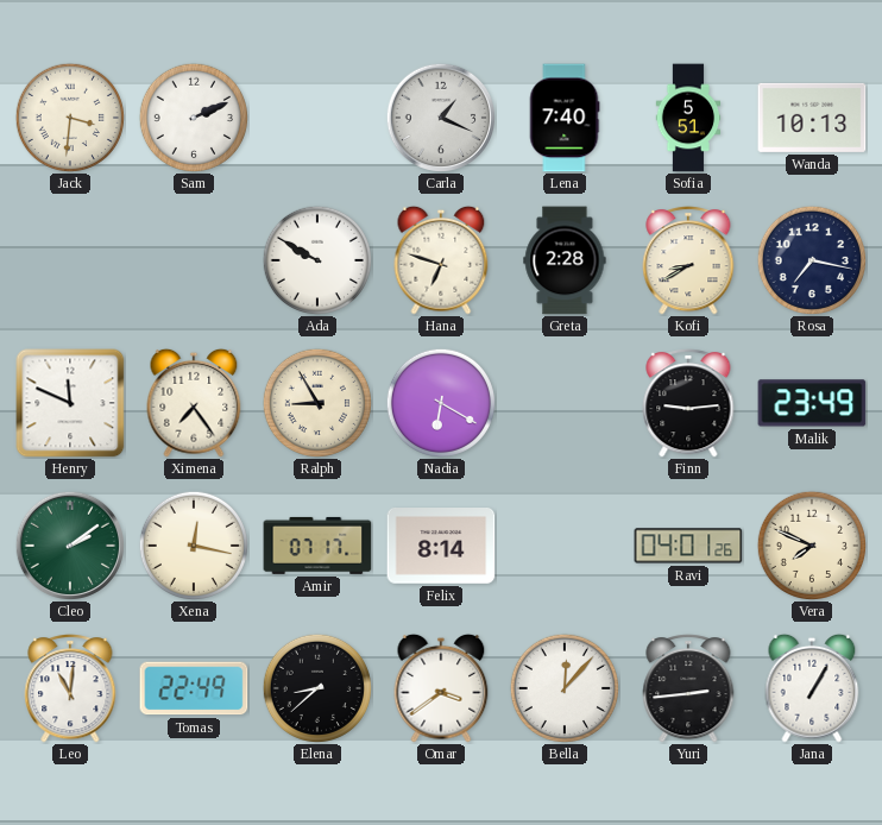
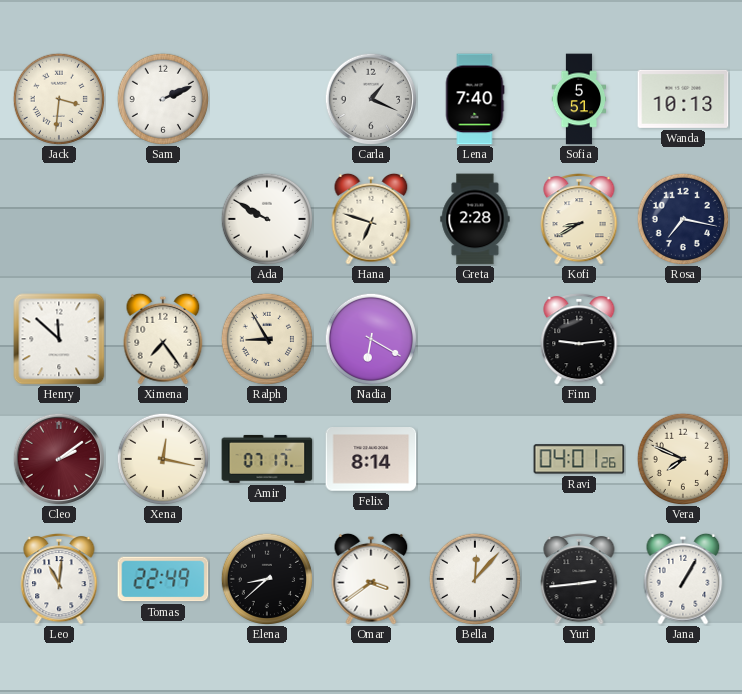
Henry: 11:49 -> 11:52
Malik: 23:49 -> none
Cleo dial: green -> burgundy
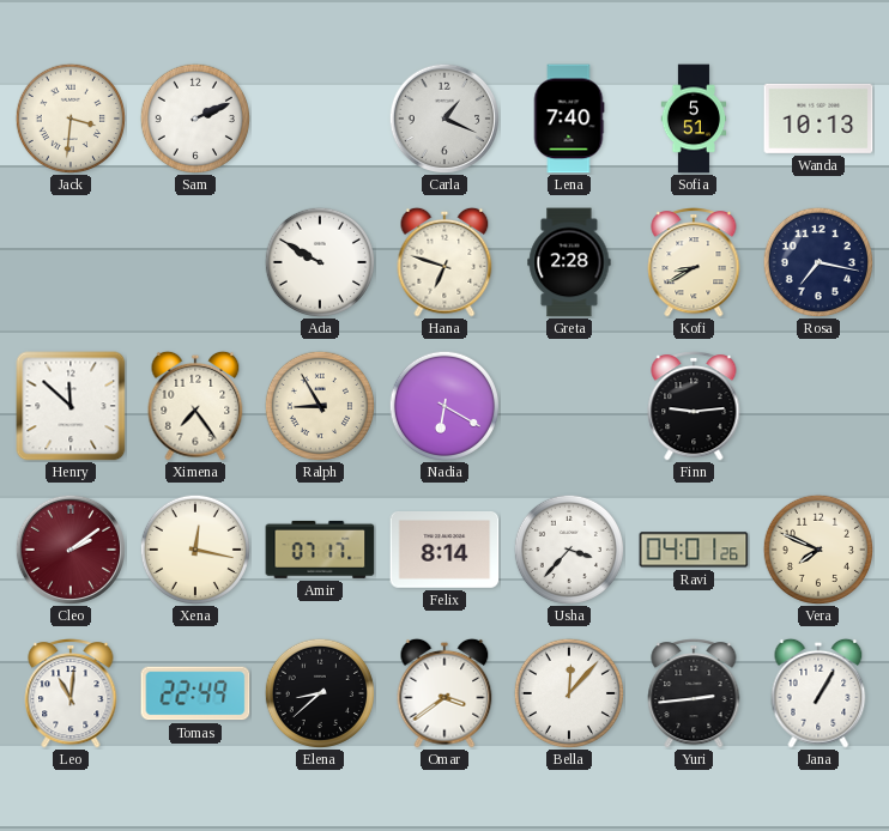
Usha: none -> 3:37
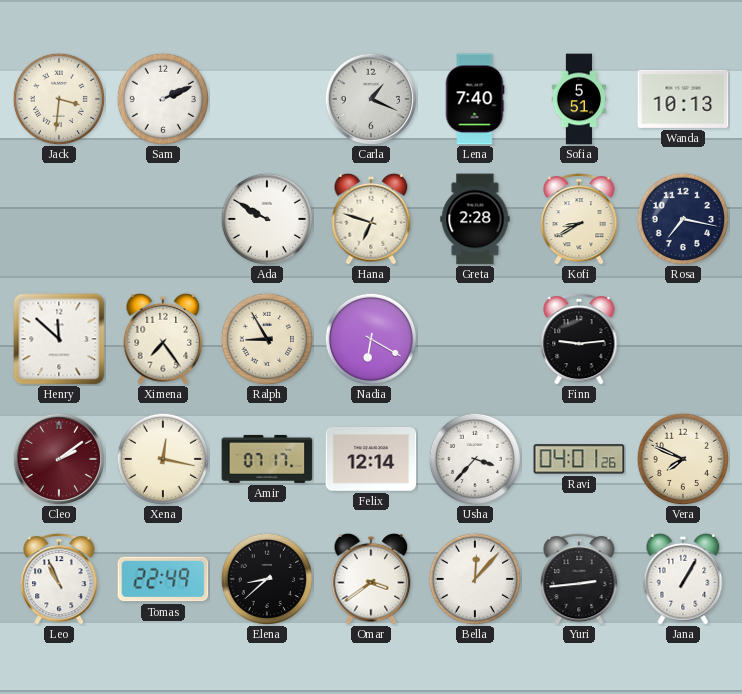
Felix: 8:14 -> 12:14
Leo: 11:01 -> 10:56
